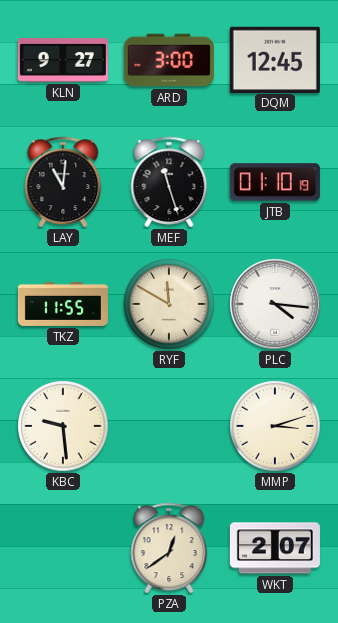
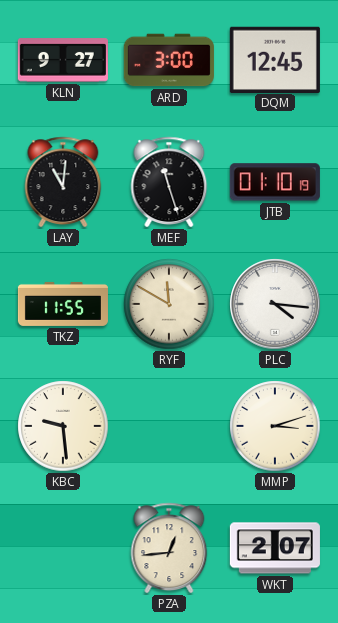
PZA: 12:39 -> 12:44
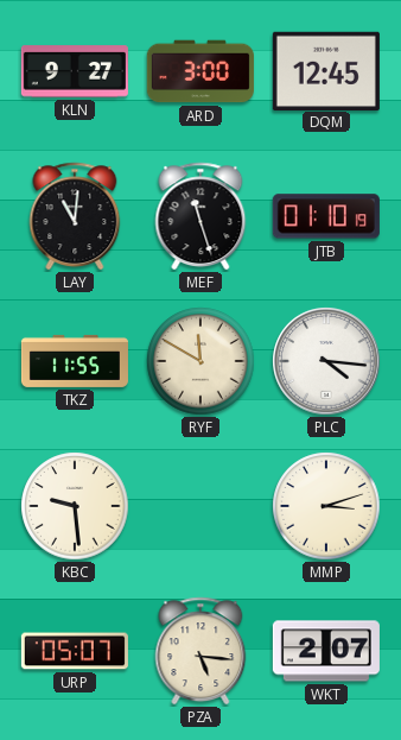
URP: none -> 05:07
PZA: 12:44 -> 5:16
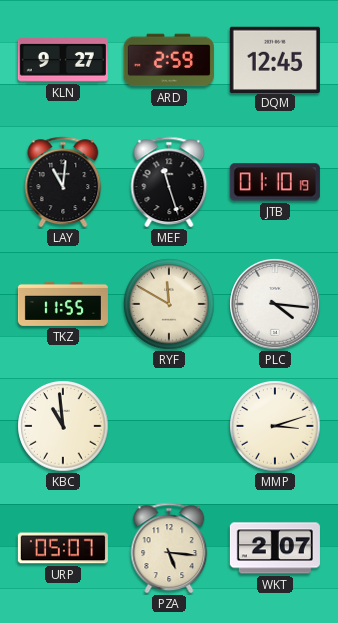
ARD: 3:00 -> 2:59
KBC: 9:29 -> 10:59
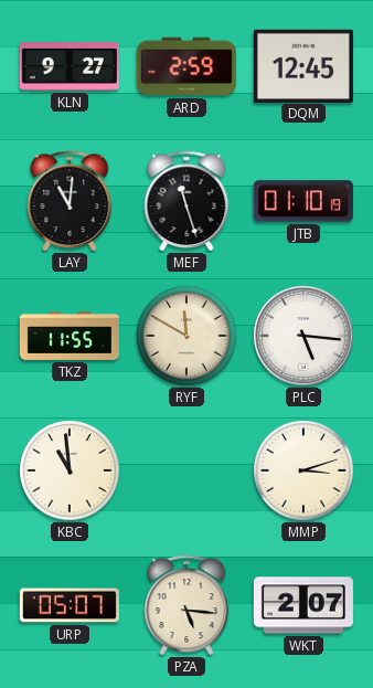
PLC: 4:16 -> 5:16
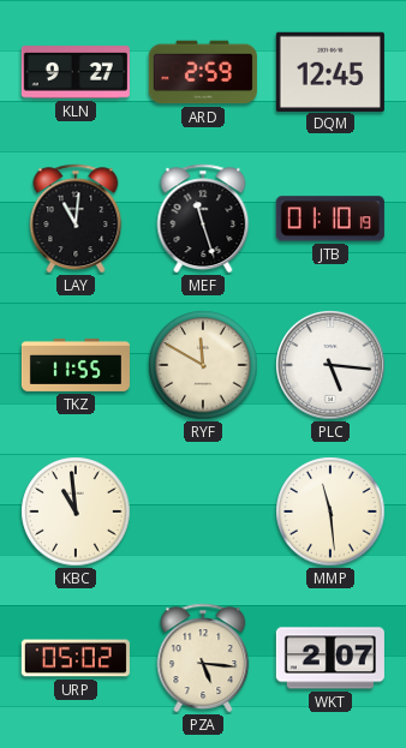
MMP: 3:12 -> 11:29
URP: 05:07 -> 05:02
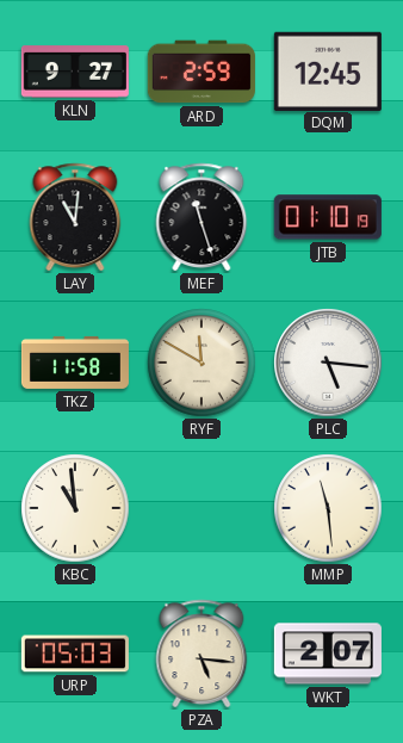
TKZ: 11:55 -> 11:58
URP: 05:02 -> 05:03
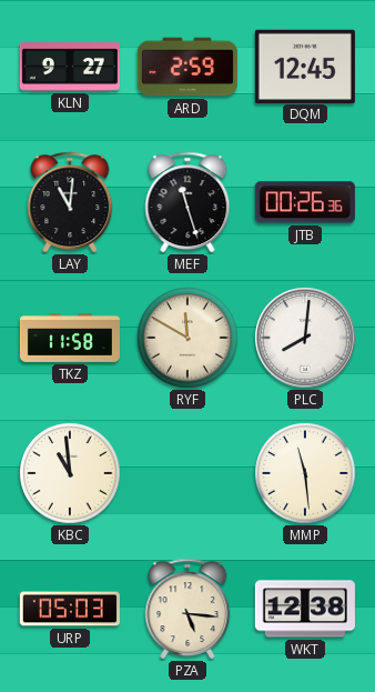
JTB: 01:10 -> 00:26
PLC: 5:16 -> 8:01
WKT: 2:07 -> 12:38
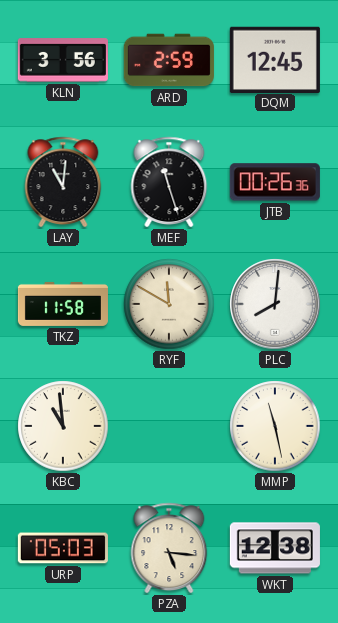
KLN: 9:27 -> 3:56
MMP: 11:29 -> 11:28
